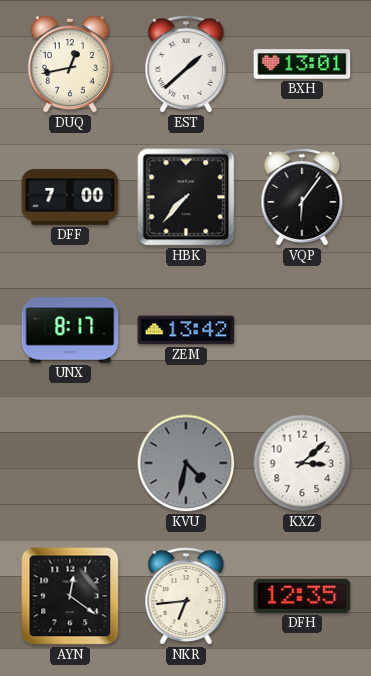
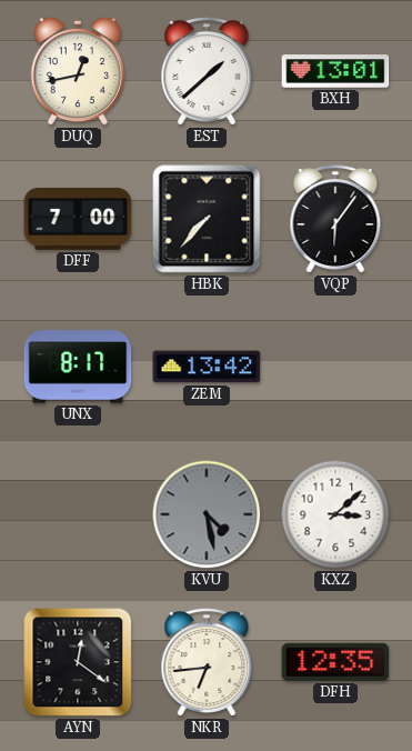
KVU: 4:32 -> 4:28
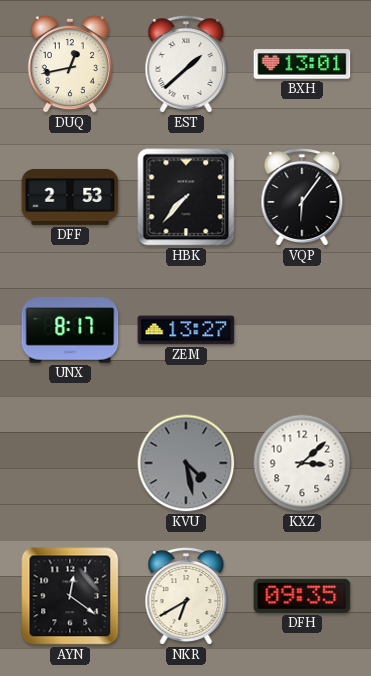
DFF: 7:00 -> 2:53
ZEM: 13:42 -> 13:27
NKR: 6:44 -> 6:40
DFH: 12:35 -> 09:35
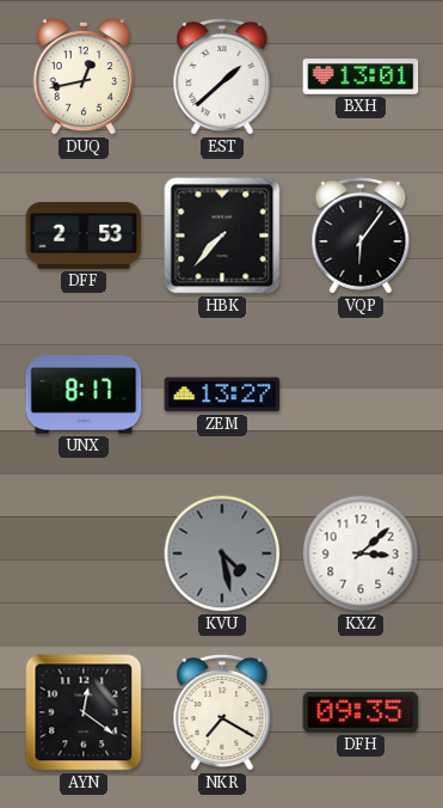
NKR: 6:40 -> 7:20
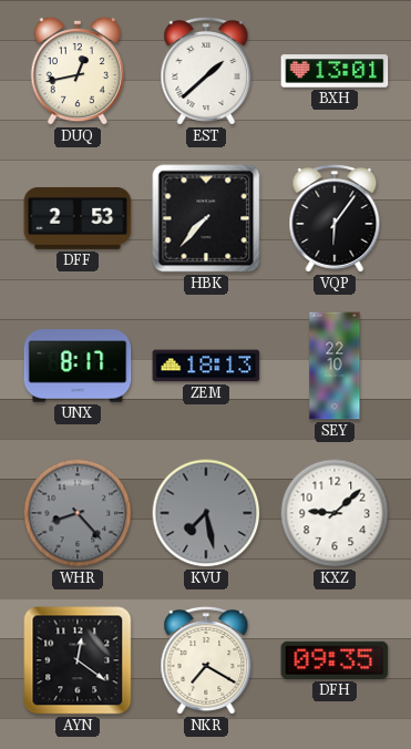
ZEM: 13:27 -> 18:13
SEY: none -> 22:10
WHR: none -> 8:23
KVU: 4:28 -> 7:28
KXZ: 3:08 -> 9:08
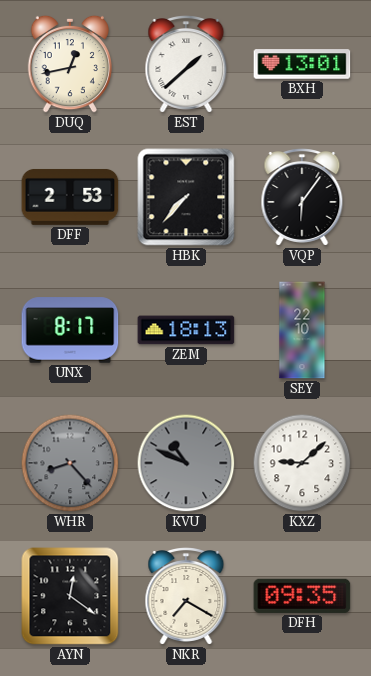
KVU: 7:28 -> 10:49
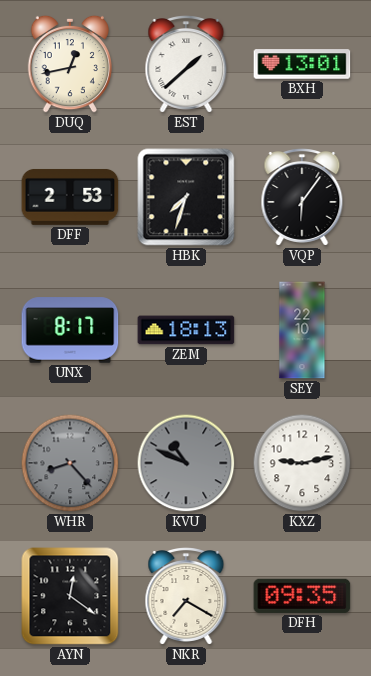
HBK: 7:37 -> 7:33
KXZ: 9:08 -> 9:13
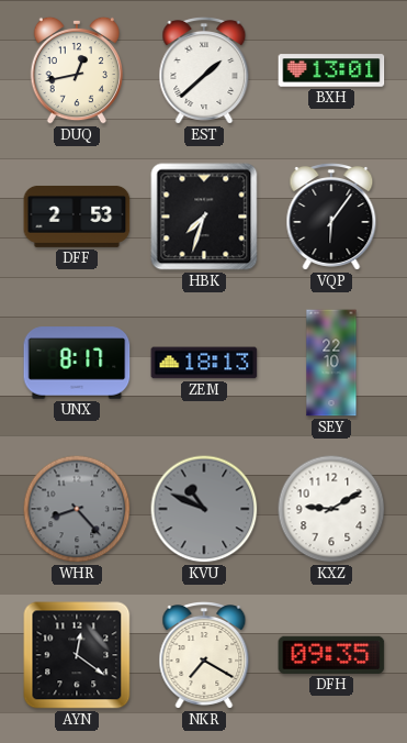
KXZ: 9:13 -> 9:10
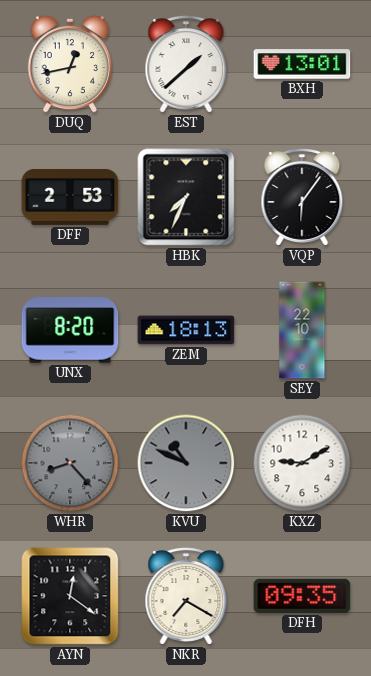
HBK: 7:33 -> 7:34
UNX: 8:17 -> 8:20
